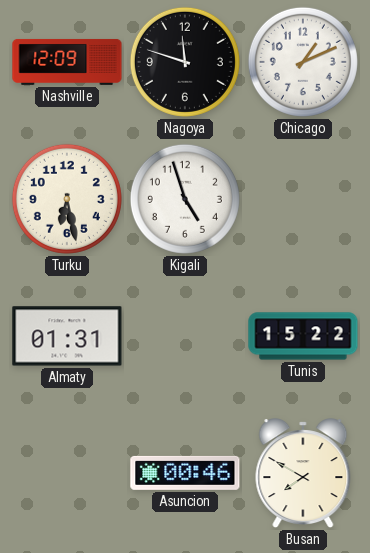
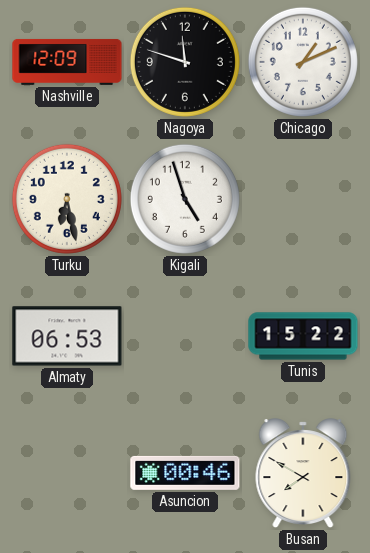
Almaty: 01:31 -> 06:53
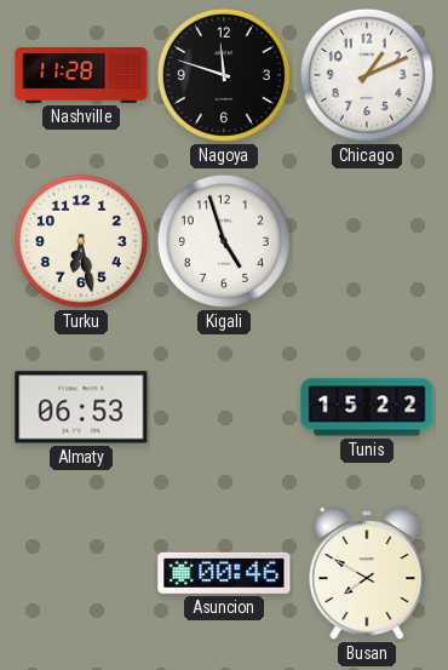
Nashville: 12:09 -> 11:28
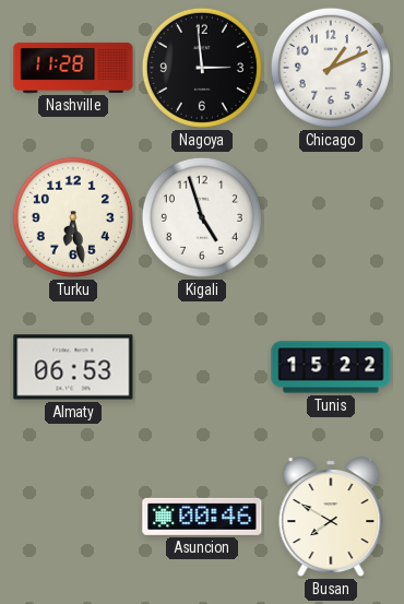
Nagoya: 11:48 -> 2:59
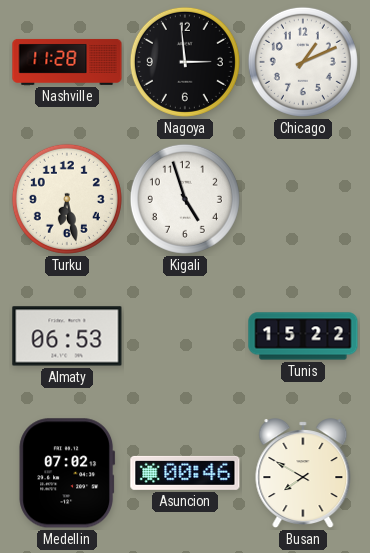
Medellin: none -> 07:02
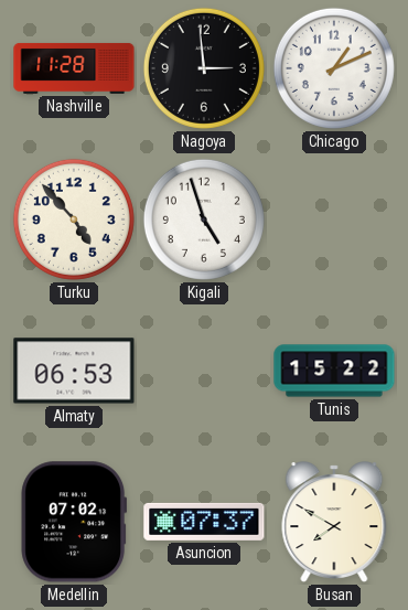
Turku: 6:28 -> 4:53
Asuncion: 00:46 -> 07:37
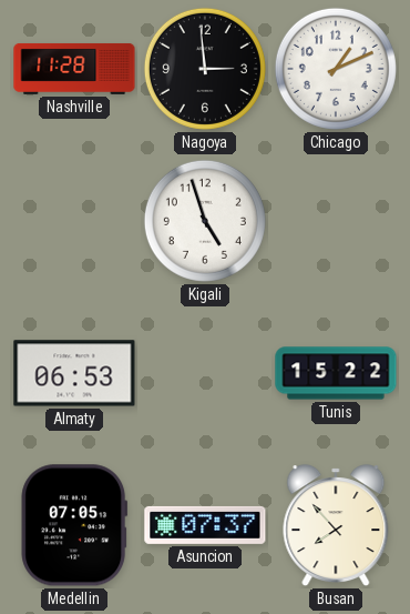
Turku: 4:53 -> none
Medellin: 07:02 -> 07:05
Busan: 7:50 -> 7:53
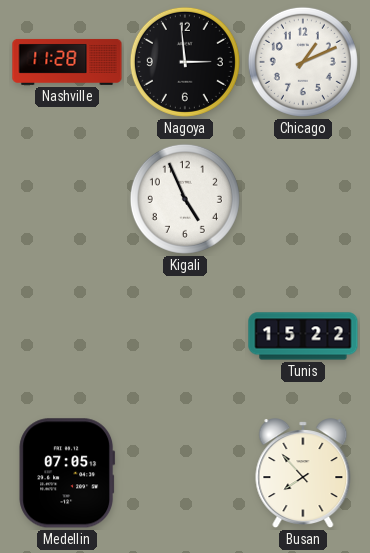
Kigali: 4:57 -> 4:56
Almaty: 06:53 -> none
Asuncion: 07:37 -> none
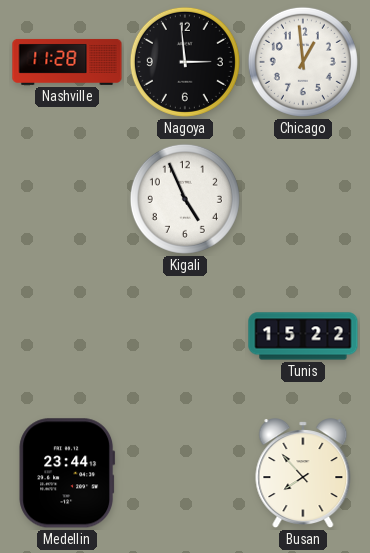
Chicago: 1:11 -> 12:59
Medellin: 07:05 -> 23:44
